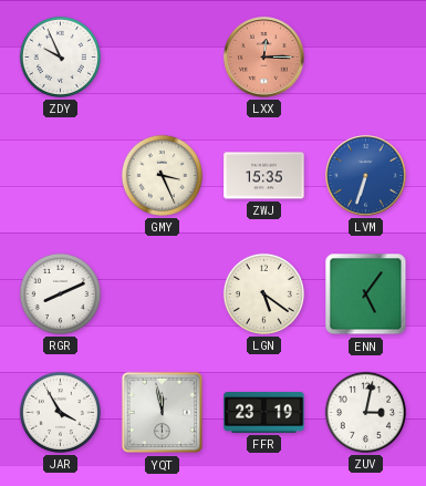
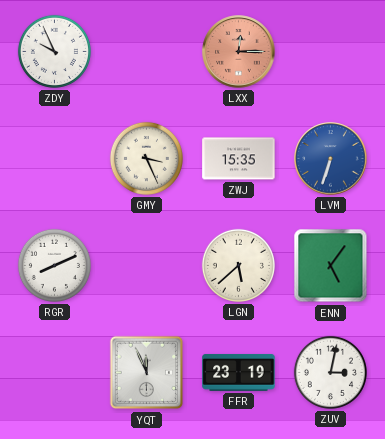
LGN: 5:21 -> 5:38
JAR: 3:55 -> none
YQT: 11:58 -> 11:56
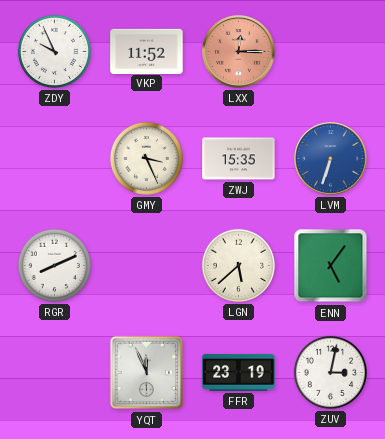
VKP: none -> 11:52
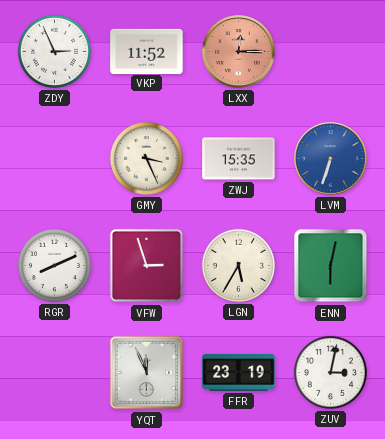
ZDY: 9:56 -> 2:56
VFW: none -> 2:57
LGN: 5:38 -> 5:35
ENN: 5:06 -> 6:02
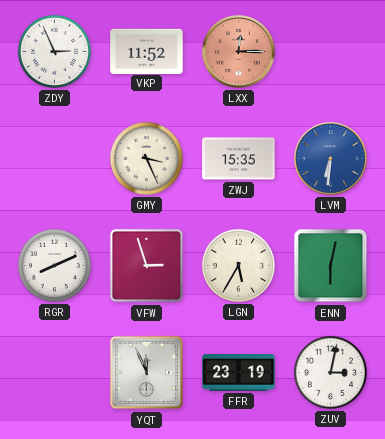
LVM: 6:33 -> 6:31
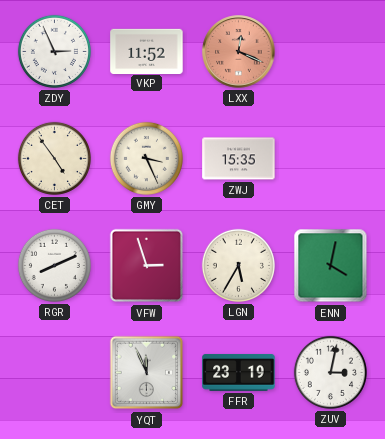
LXX: 12:15 -> 12:19
CET: none -> 4:54
LVM: 6:31 -> none
ENN: 6:02 -> 4:02
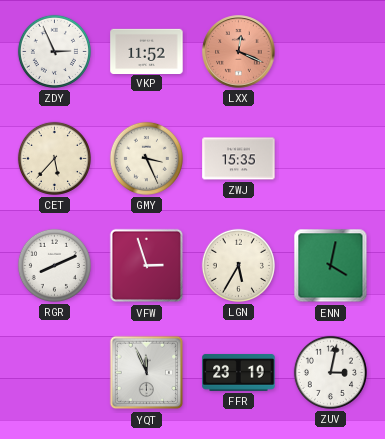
CET: 4:54 -> 5:37
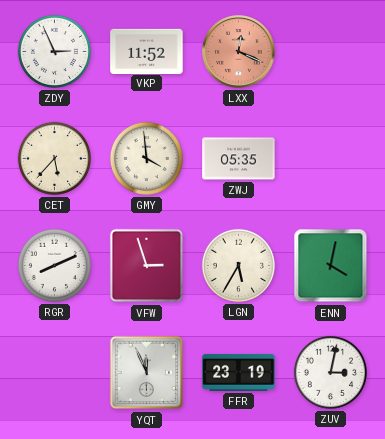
GMY: 3:26 -> 3:59
ZWJ: 15:35 -> 05:35
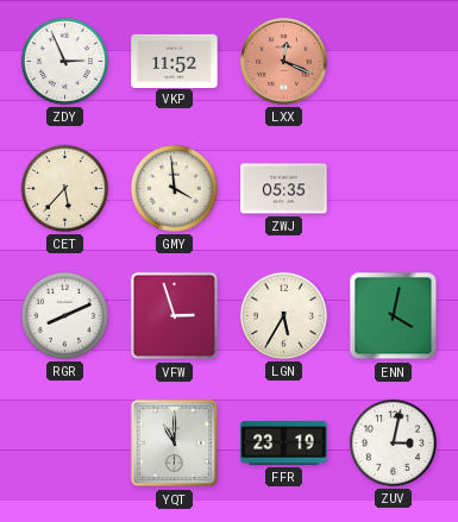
YQT: 11:56 -> 11:00
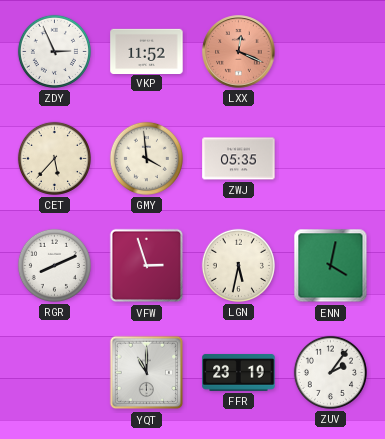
LGN: 5:35 -> 5:32
ZUV: 3:02 -> 2:06
